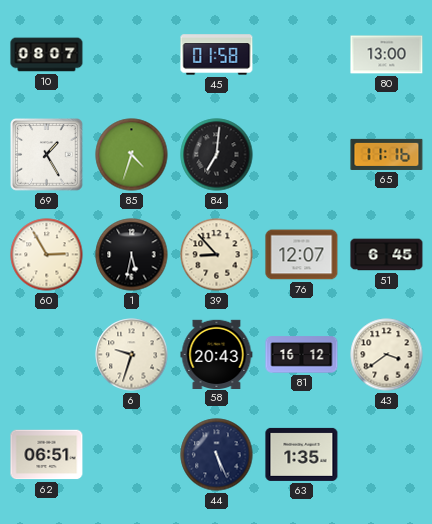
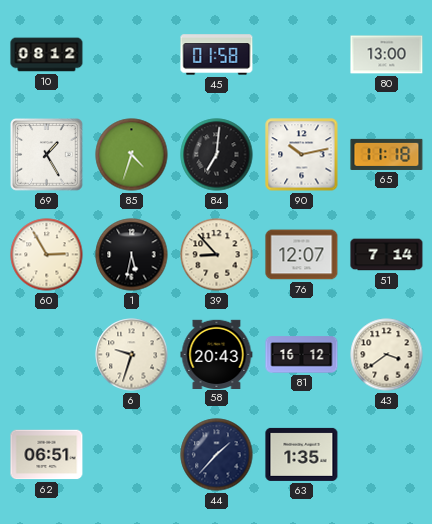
10: 08:07 -> 08:12
90: none -> 10:13
65: 11:16 -> 11:18
51: 6:45 -> 7:14
44: 5:26 -> 1:37
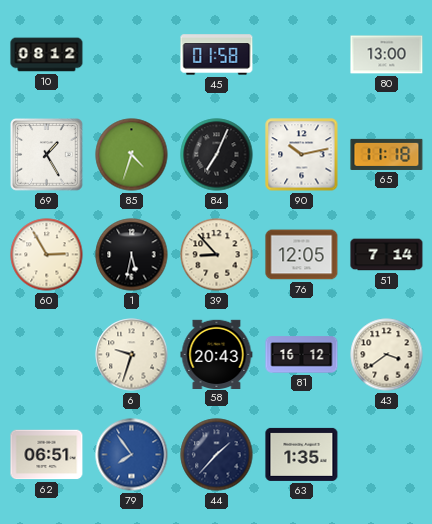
84: 7:01 -> 7:04
76: 12:07 -> 12:05
79: none -> 7:54
